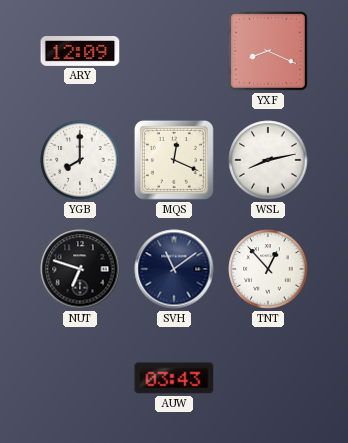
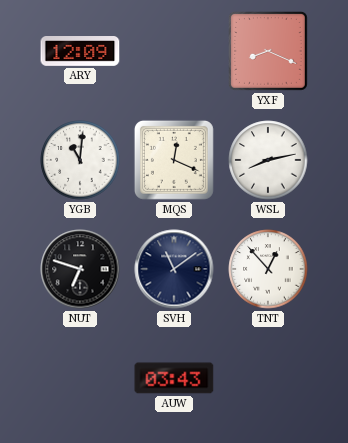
YGB: 8:00 -> 11:01
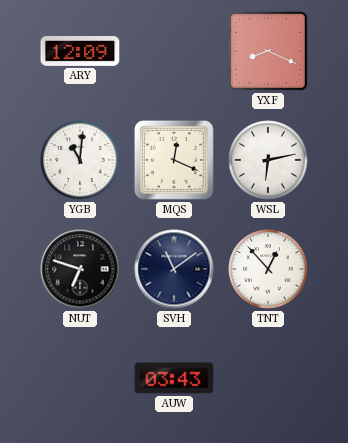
WSL: 8:13 -> 6:13
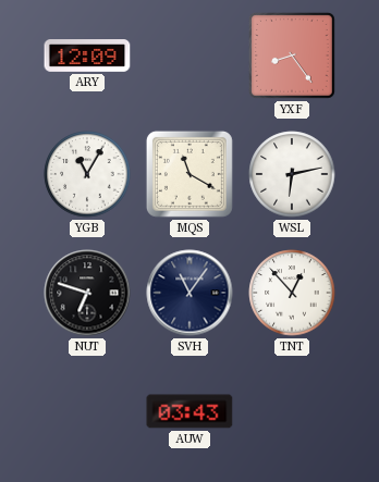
YXF: 8:19 -> 8:24
YGB: 11:01 -> 11:05
MQS: 12:19 -> 11:20
SVH: 11:09 -> 11:06
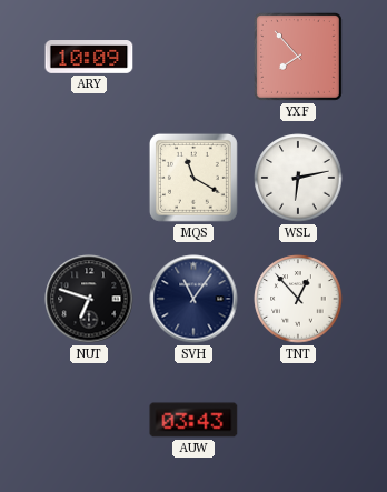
ARY: 12:09 -> 10:09
YXF: 8:24 -> 7:53
YGB: 11:05 -> none
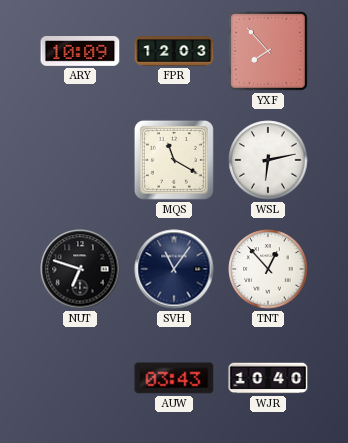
FPR: none -> 12:03
WJR: none -> 10:40
